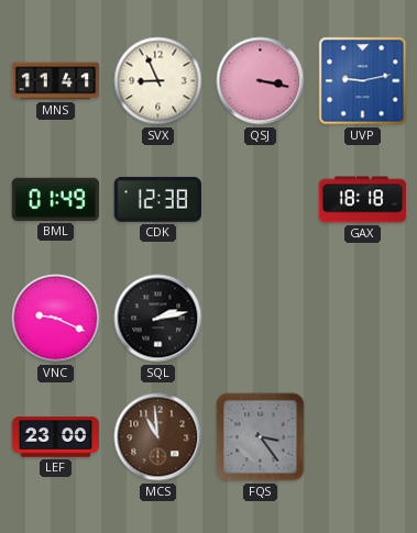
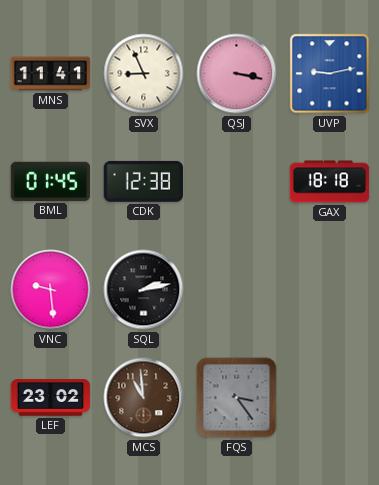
BML: 01:49 -> 01:45
VNC: 9:19 -> 9:29
LEF: 23:00 -> 23:02
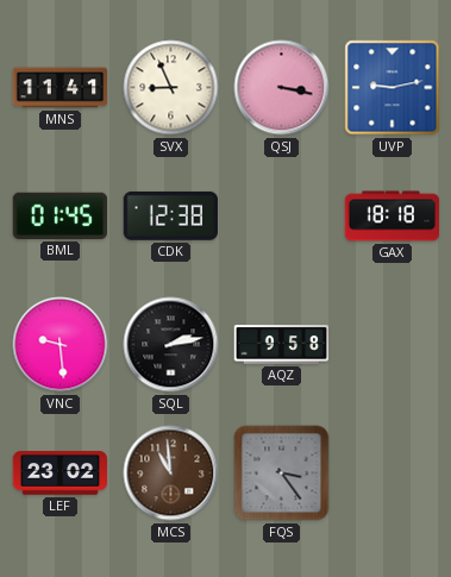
AQZ: none -> 9:58
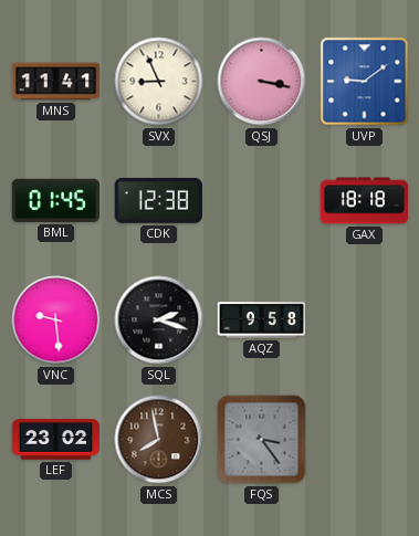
UVP: 9:13 -> 9:09
SQL: 2:13 -> 2:18
MCS: 10:59 -> 7:58
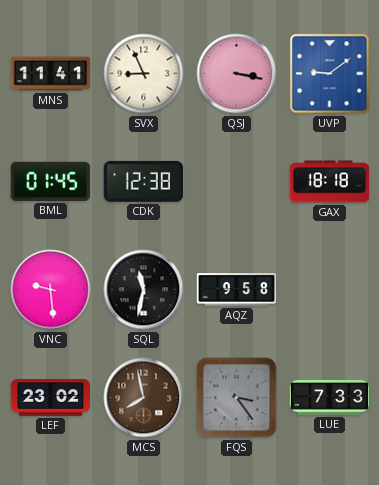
SQL: 2:18 -> 11:32
LUE: none -> 7:33
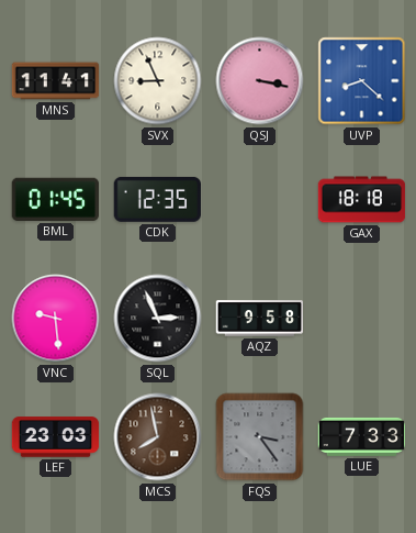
UVP: 9:09 -> 8:22
CDK: 12:38 -> 12:35
SQL: 11:32 -> 2:56
LEF: 23:02 -> 23:03
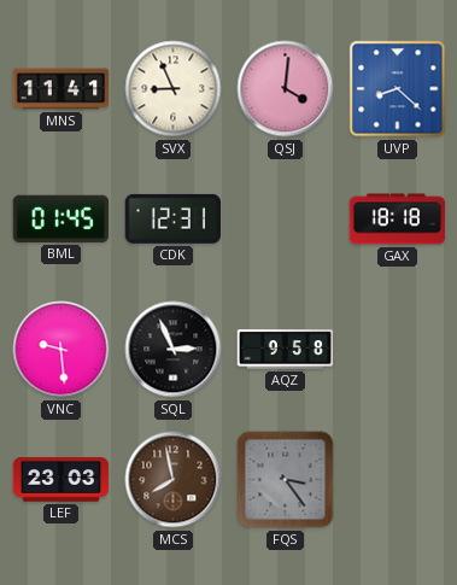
QSJ: 3:17 -> 4:01
CDK: 12:35 -> 12:31
LUE: 7:33 -> none
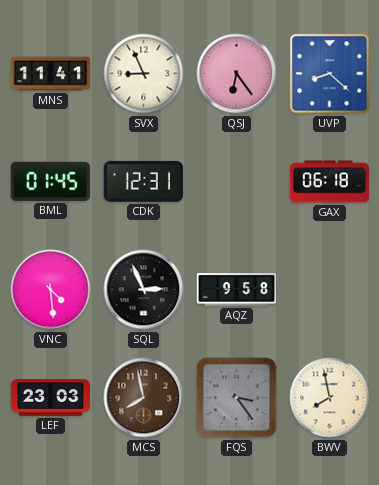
QSJ: 4:01 -> 6:24
GAX: 18:18 -> 06:18
VNC: 9:29 -> 4:29
BWV: none -> 7:58
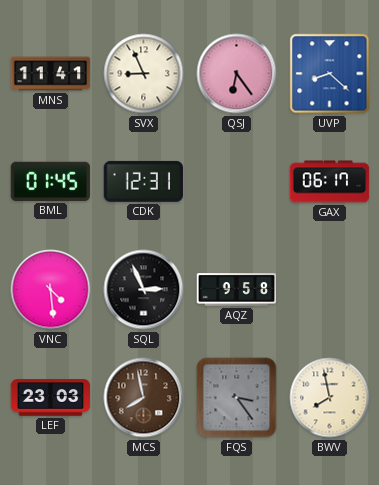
GAX: 06:18 -> 06:17
